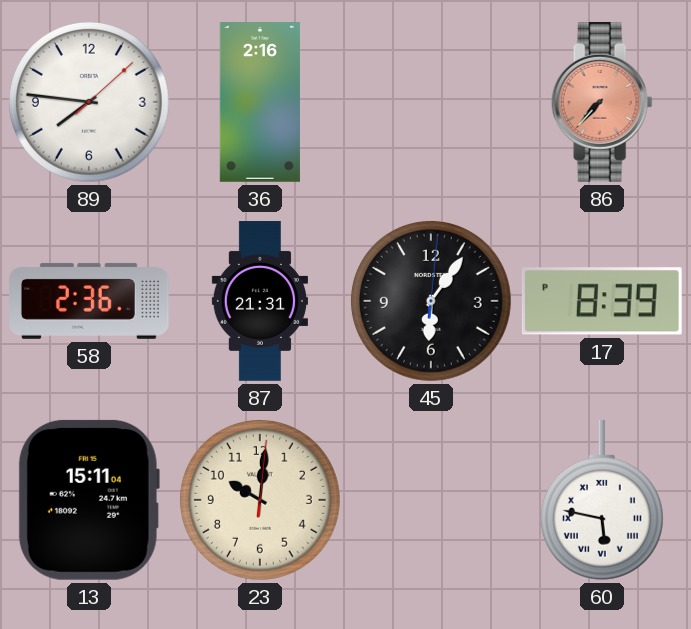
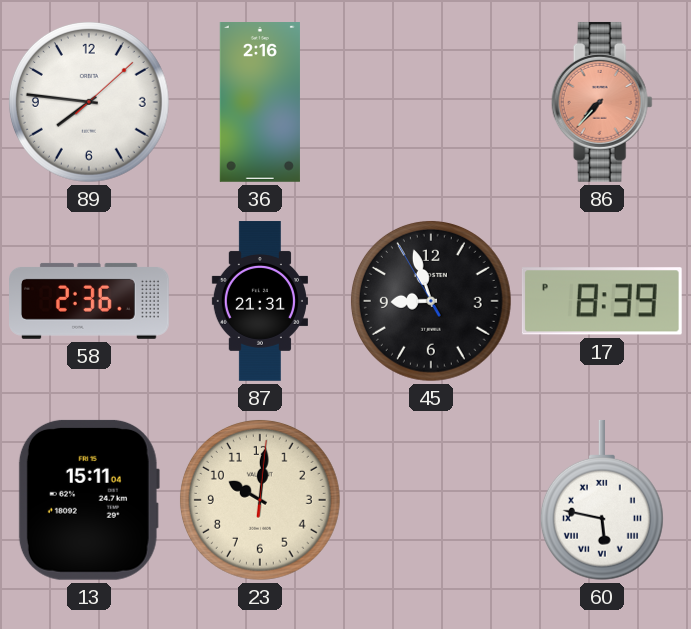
45: 6:06 -> 8:56
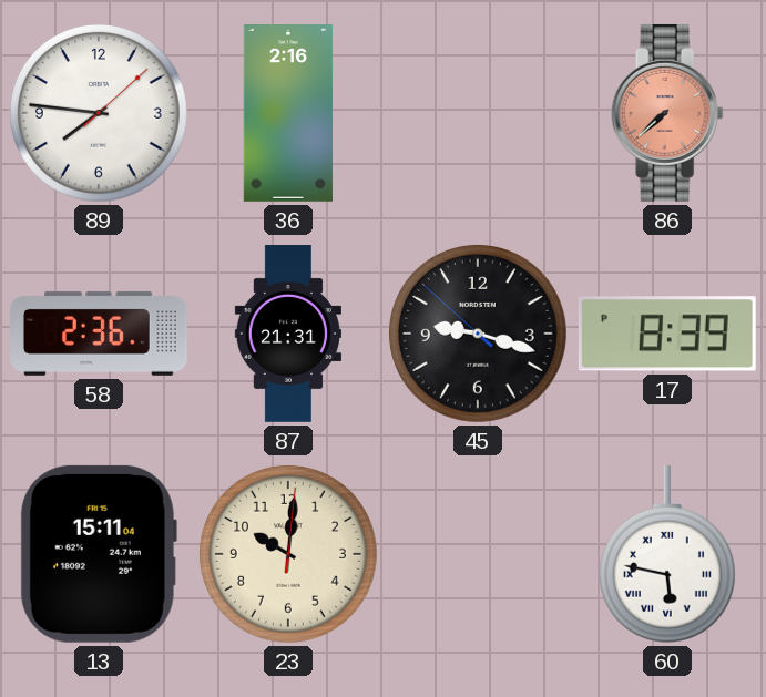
86: 7:37 -> 7:38
45: 8:56 -> 9:17
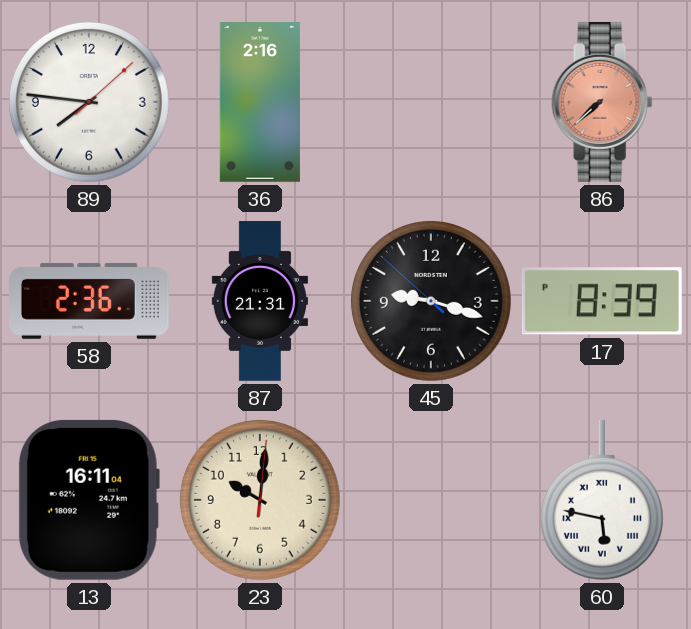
13: 15:11 -> 16:11
